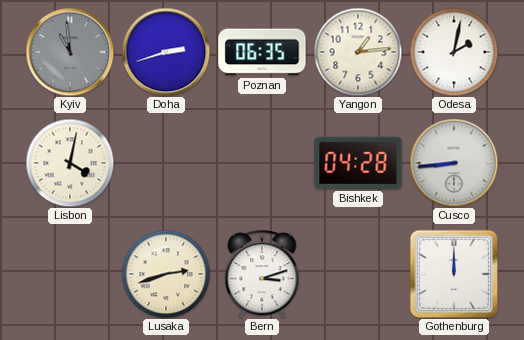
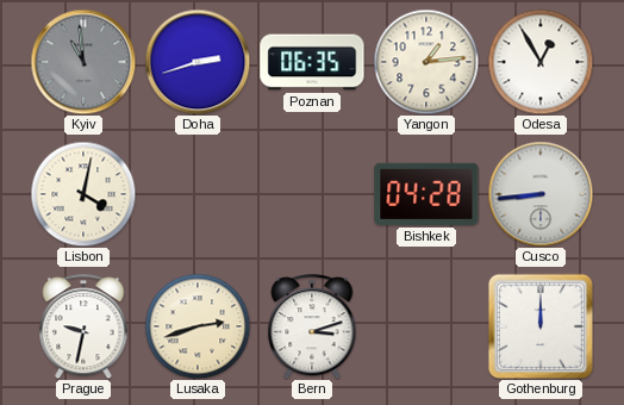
Odesa: 2:02 -> 12:55
Prague: none -> 9:32
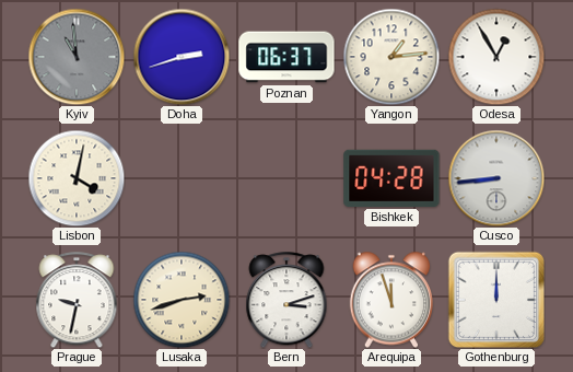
Poznan: 06:35 -> 06:37
Arequipa: none -> 11:57
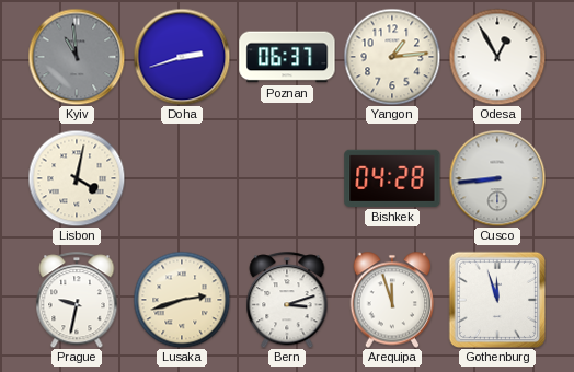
Gothenburg: 12:00 -> 11:57
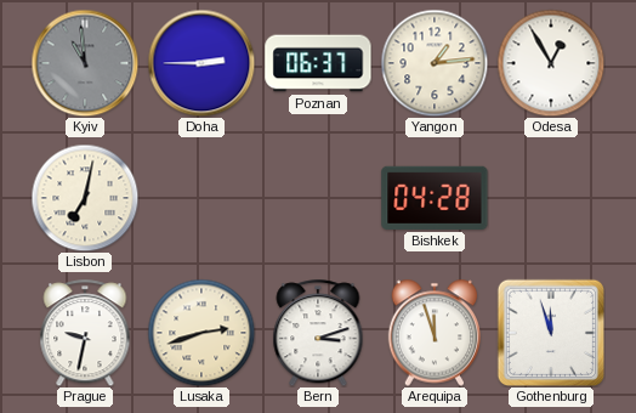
Doha: 2:42 -> 2:45
Lisbon: 4:02 -> 7:02
Cusco: 8:44 -> none
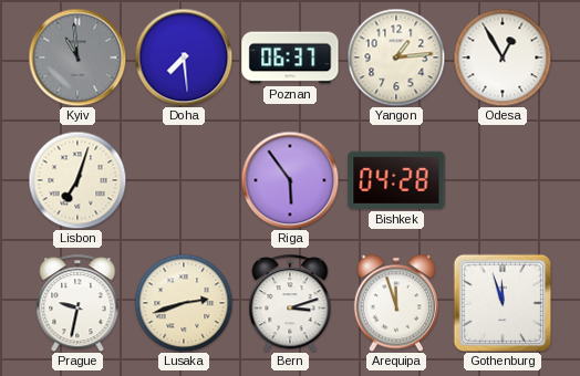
Doha: 2:45 -> 7:29
Lisbon: 7:02 -> 7:03
Riga: none -> 5:54
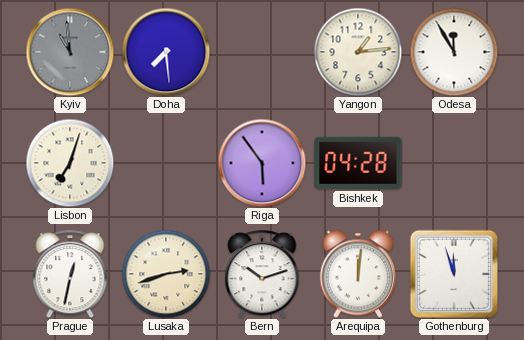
Poznan: 06:37 -> none
Odesa: 12:55 -> 11:55
Prague: 9:32 -> 12:32
Bern: 3:12 -> 10:12
Arequipa: 11:57 -> 12:01
